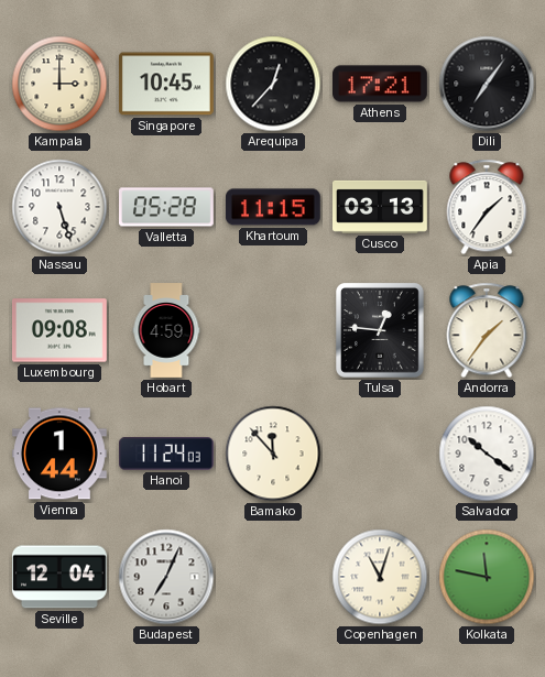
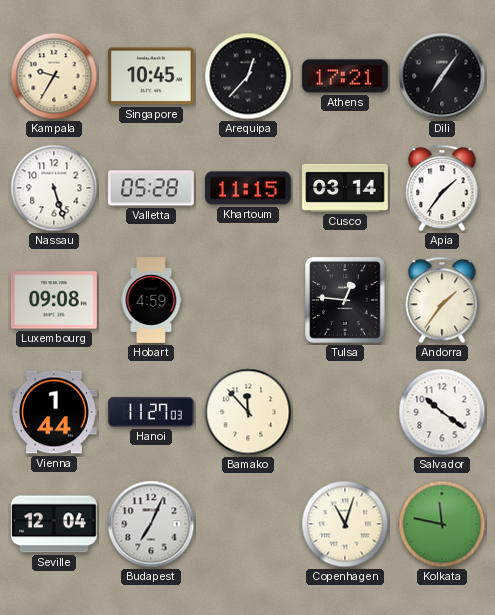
Kampala: 3:00 -> 9:35
Cusco: 03:13 -> 03:14
Hanoi: 11:24 -> 11:27
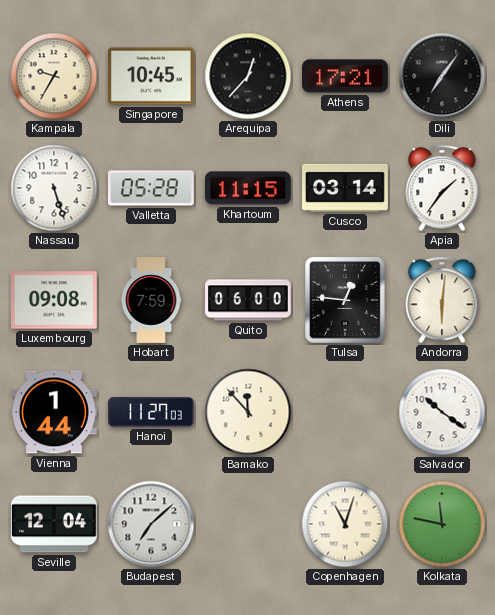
Hobart: 4:59 -> 7:59
Quito: none -> 06:00
Andorra: 1:36 -> 6:01
Budapest: 7:04 -> 7:08
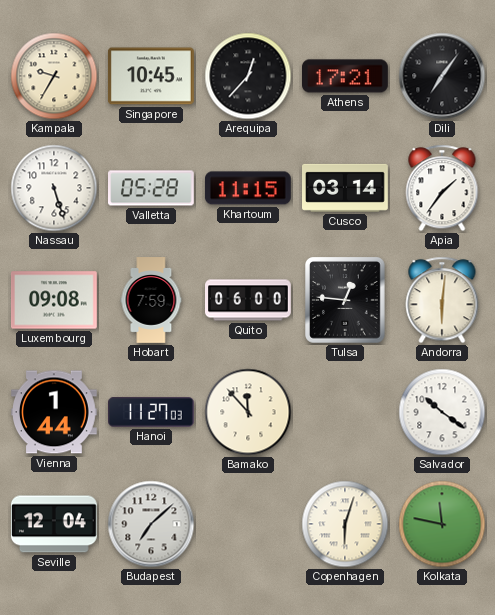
Copenhagen: 11:03 -> 6:03
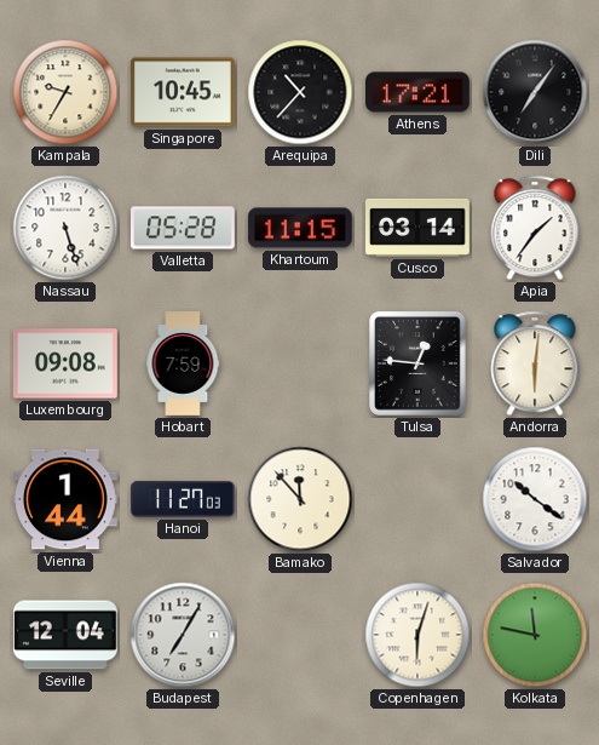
Arequipa: 12:37 -> 10:37
Quito: 06:00 -> none
Budapest: 7:08 -> 7:05
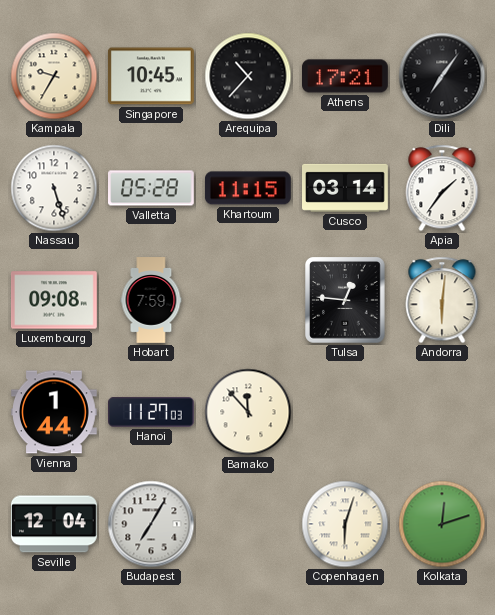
Salvador: 10:21 -> none
Kolkata: 11:47 -> 12:12
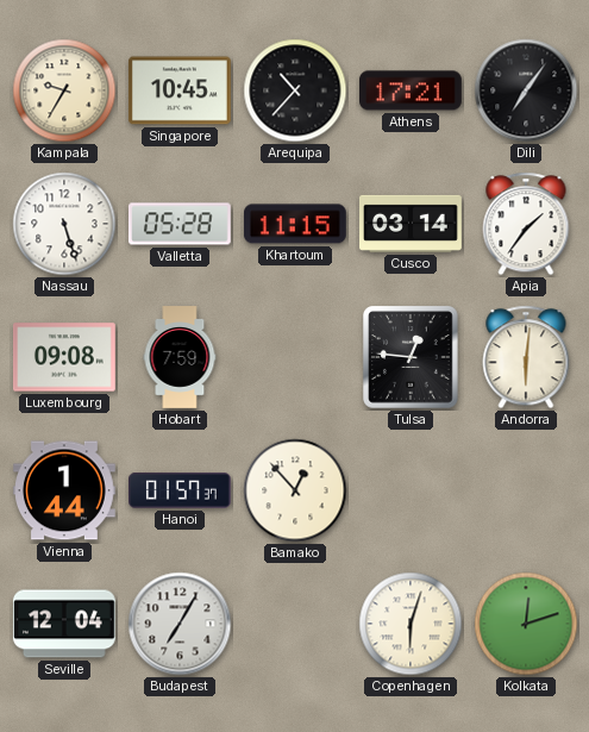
Hanoi: 11:27 -> 01:57
Bamako: 11:53 -> 12:53
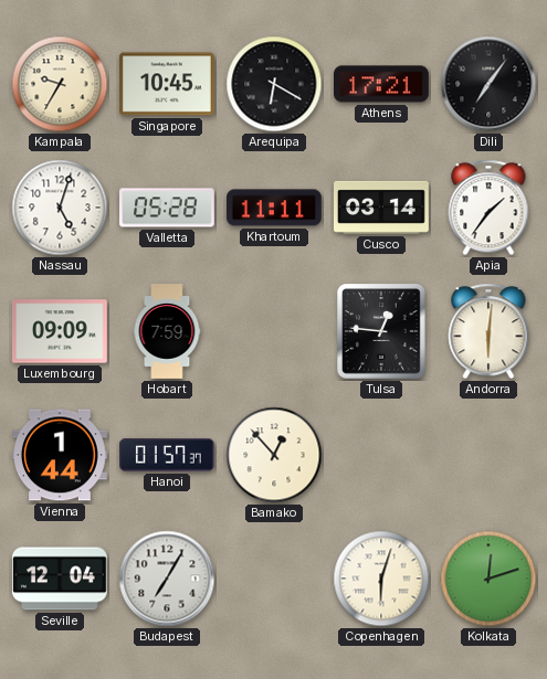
Arequipa: 10:37 -> 6:20
Nassau: 5:27 -> 5:03
Khartoum: 11:15 -> 11:11
Luxembourg: 09:08 -> 09:09
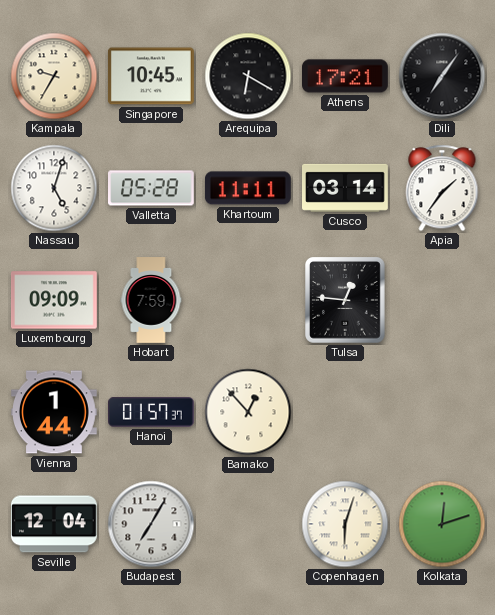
Andorra: 6:01 -> none
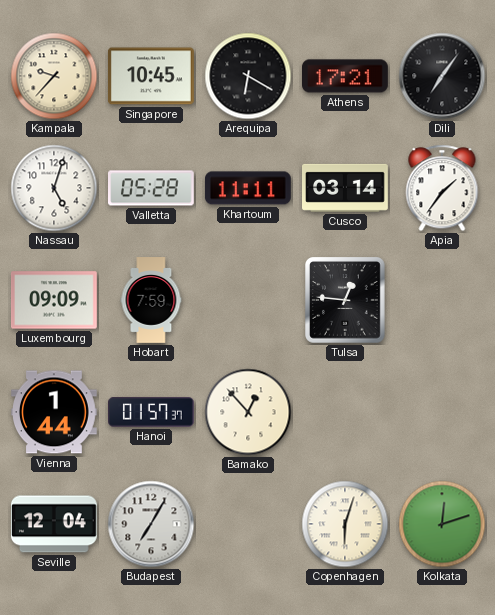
Kampala: 9:35 -> 9:37
